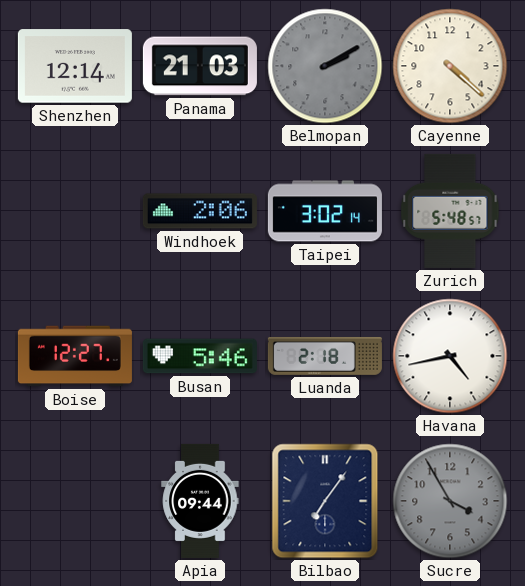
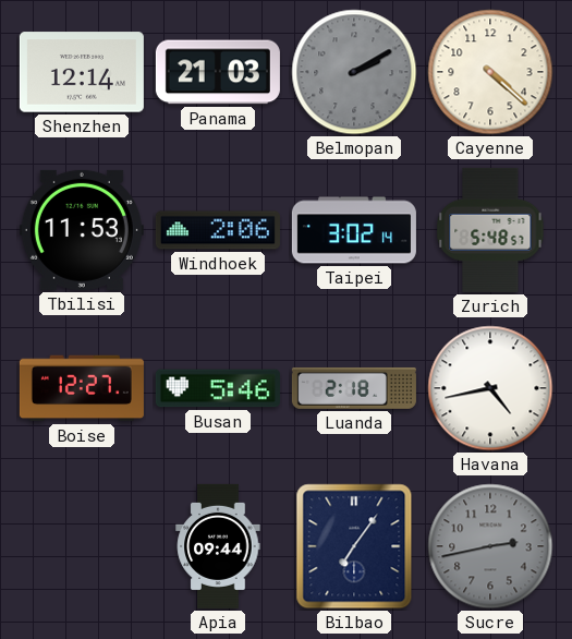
Tbilisi: none -> 11:53
Sucre: 3:55 -> 2:43
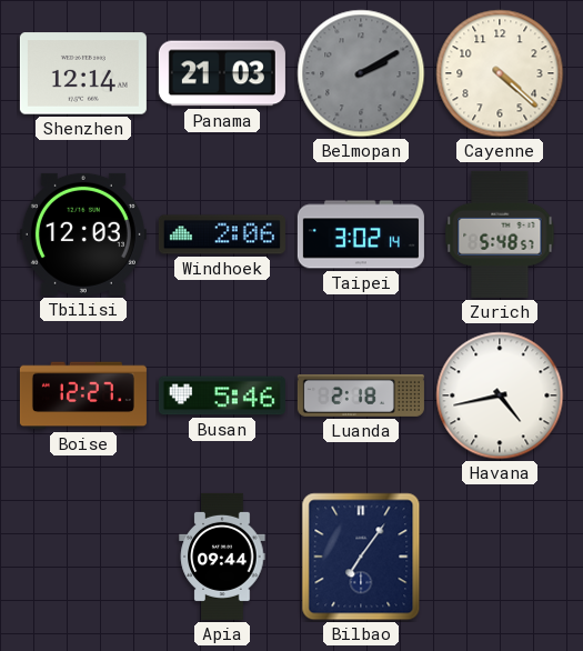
Tbilisi: 11:53 -> 12:03
Sucre: 2:43 -> none
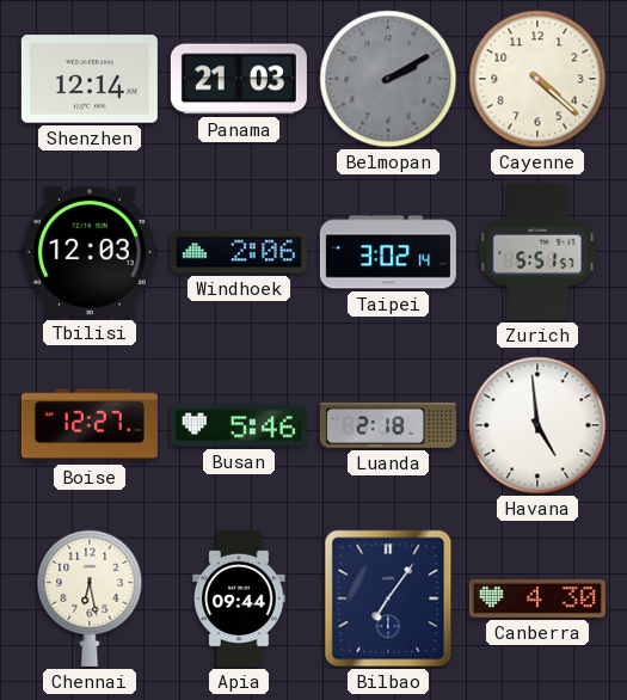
Zurich: 5:48 -> 5:51
Havana: 4:43 -> 4:59
Chennai: none -> 6:28
Canberra: none -> 4:30
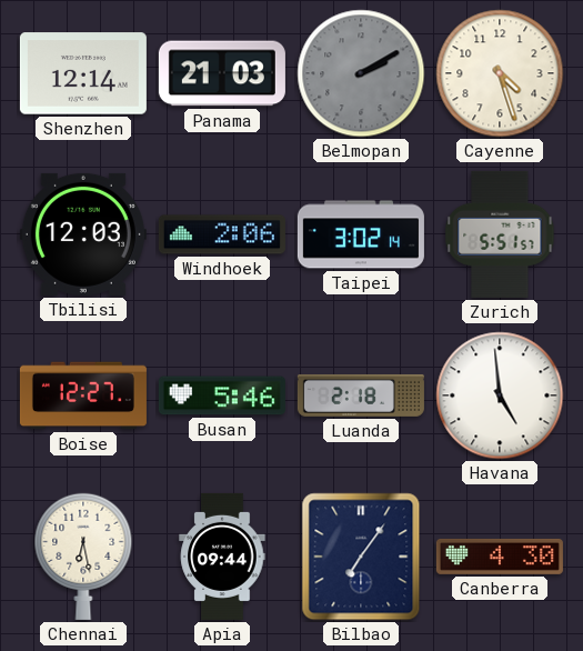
Cayenne: 4:22 -> 4:27
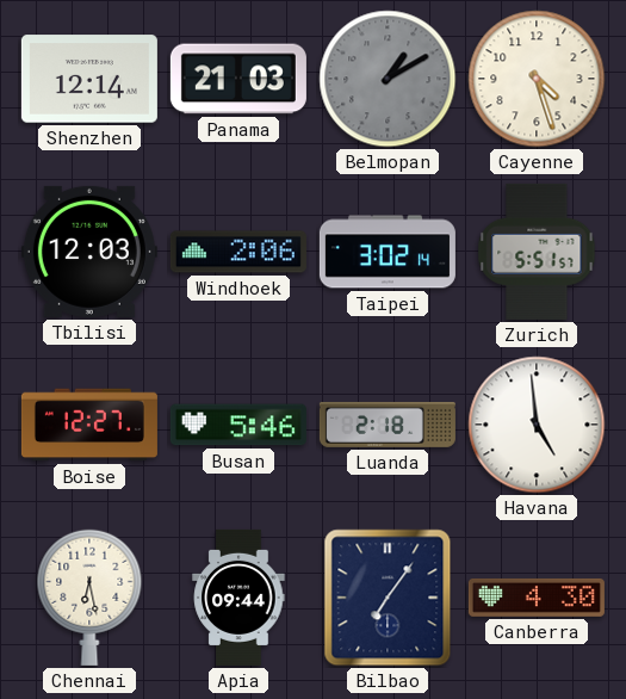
Belmopan: 2:10 -> 1:10
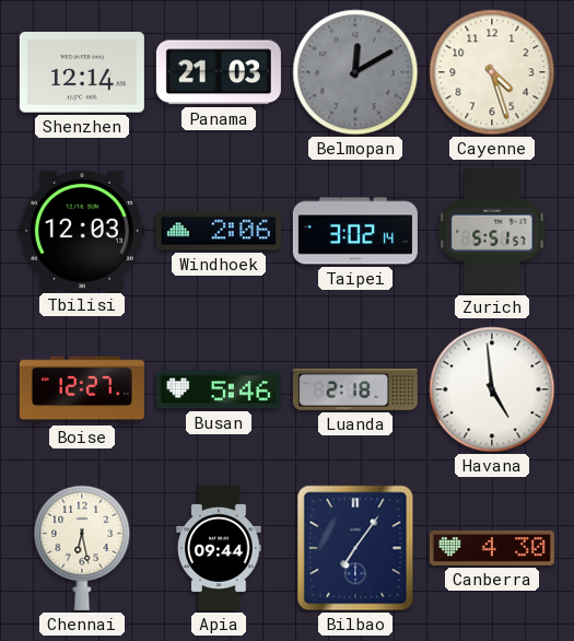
Belmopan: 1:10 -> 12:10
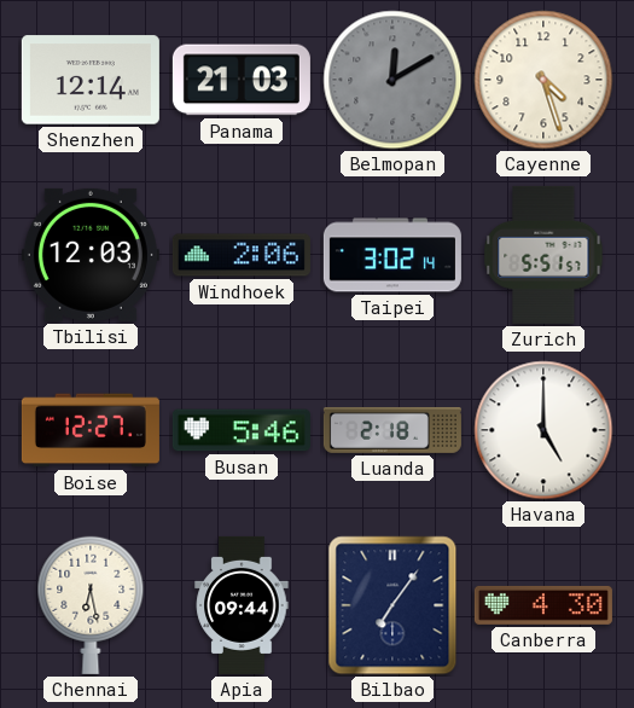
Havana: 4:59 -> 5:00
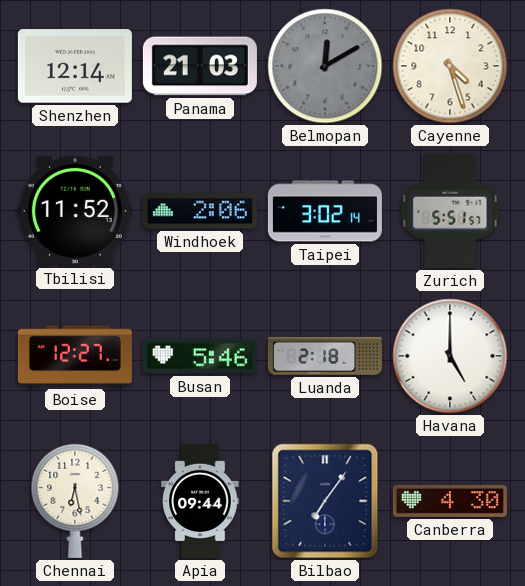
Tbilisi: 12:03 -> 11:52
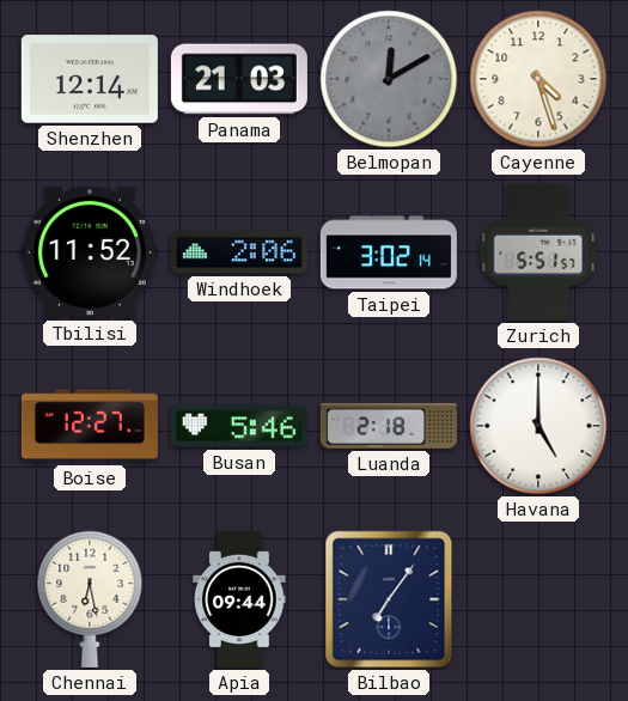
Canberra: 4:30 -> none
